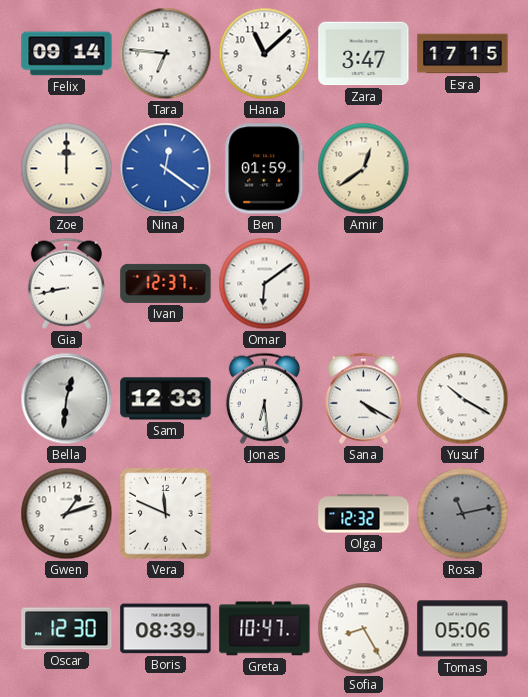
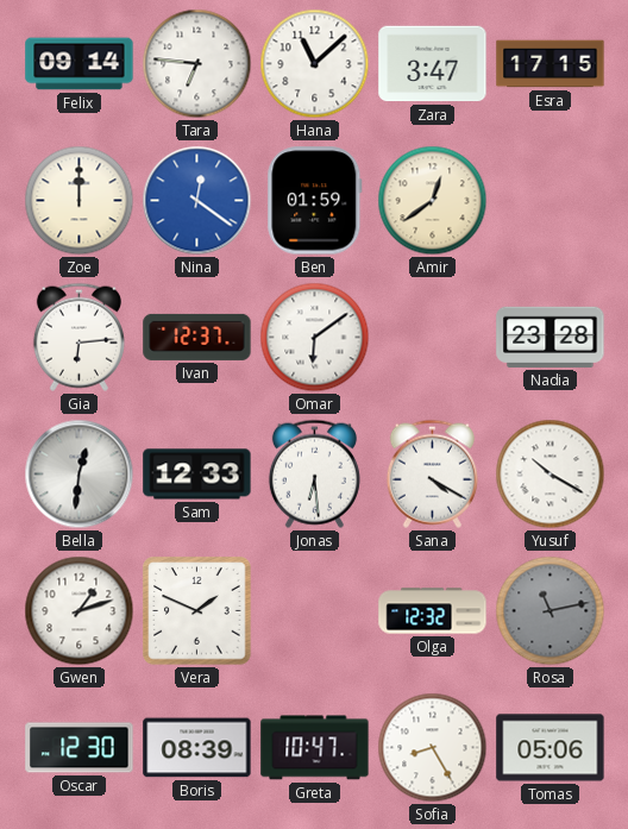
Gia: 8:43 -> 6:14
Nadia: none -> 23:28
Vera: 11:49 -> 1:49
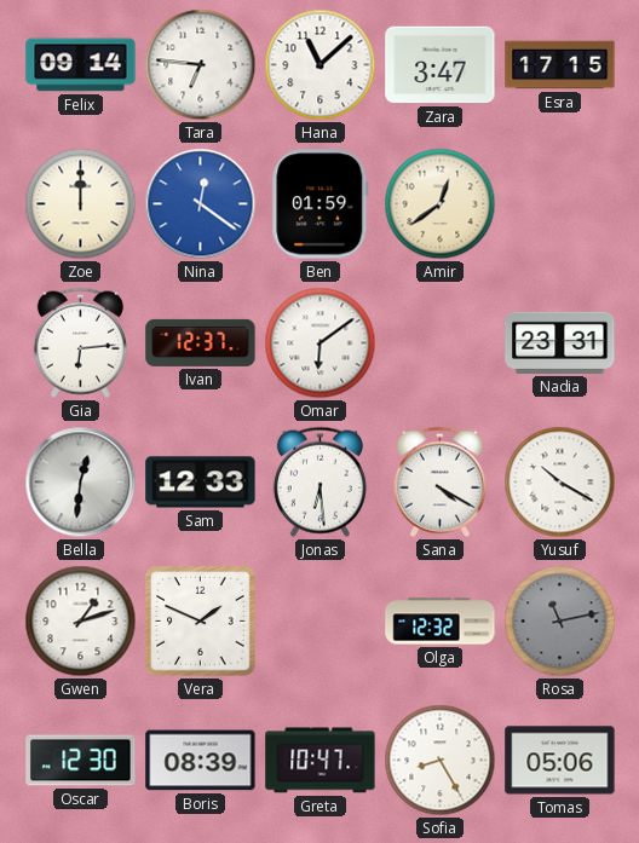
Nadia: 23:28 -> 23:31
